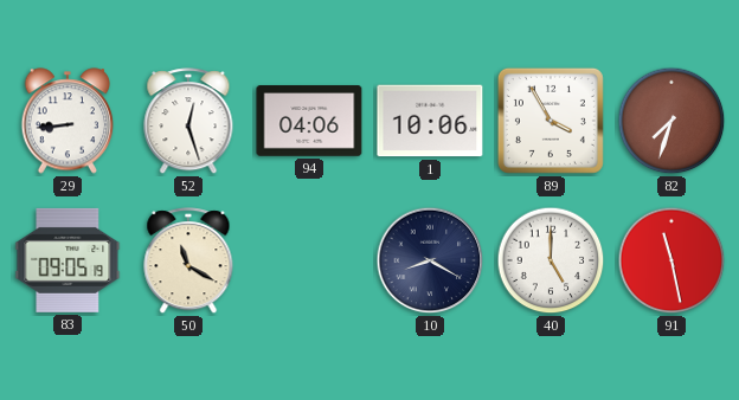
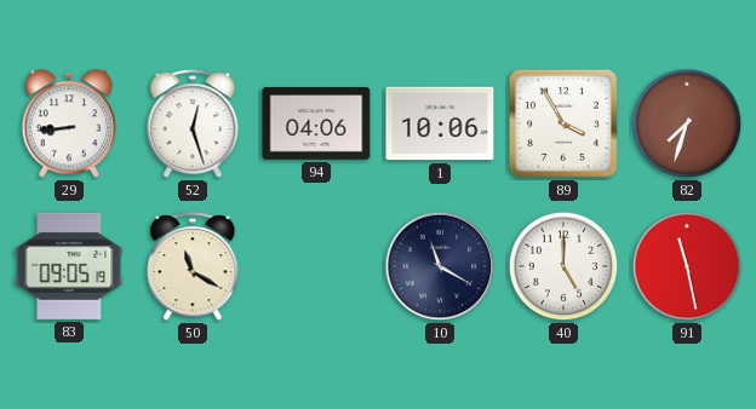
10: 8:20 -> 11:20
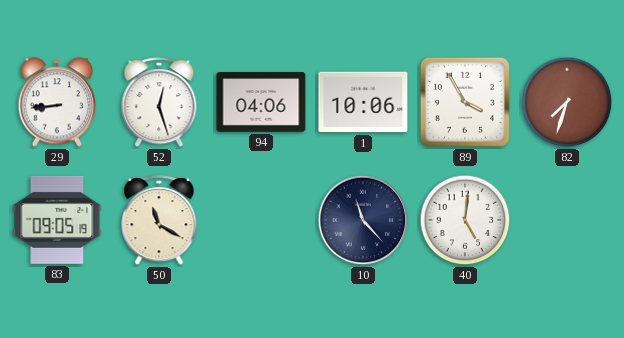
10: 11:20 -> 11:23
40: 5:00 -> 5:01
91: 11:28 -> none
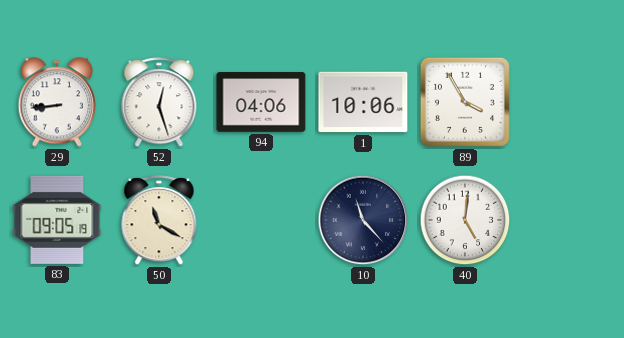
82: 7:33 -> none
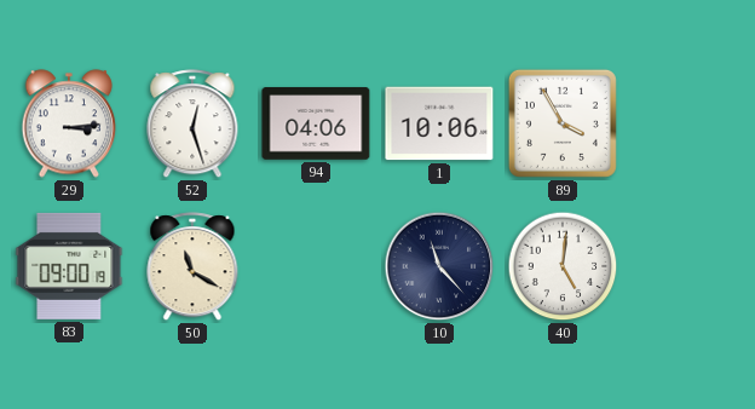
29: 8:44 -> 3:14
83: 09:05 -> 09:00
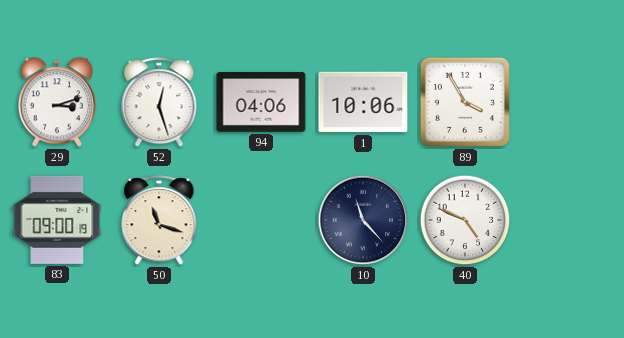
29: 3:14 -> 3:12
50: 11:20 -> 11:18
40: 5:01 -> 4:49
